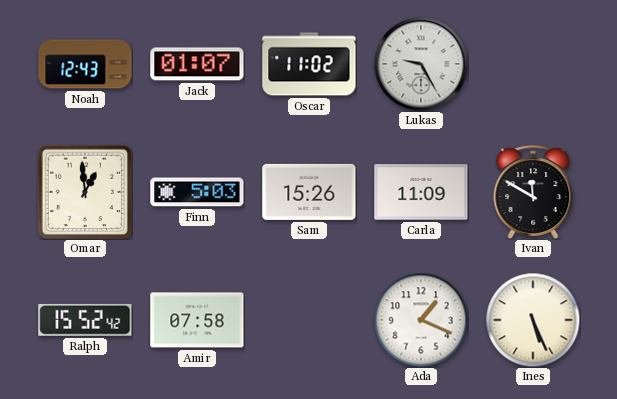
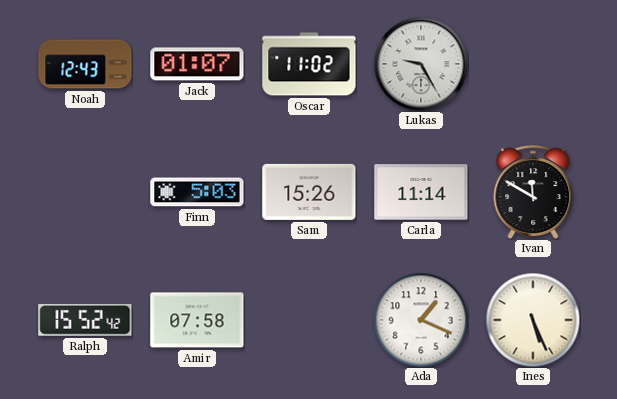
Omar: 12:59 -> none
Carla: 11:09 -> 11:14
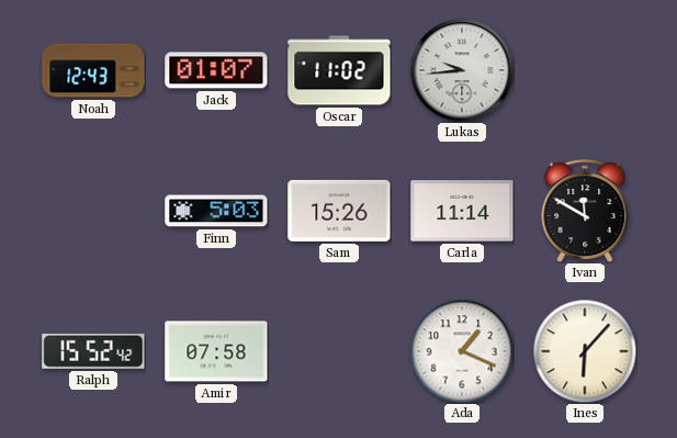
Lukas: 9:25 -> 9:44
Ines: 5:26 -> 6:07
